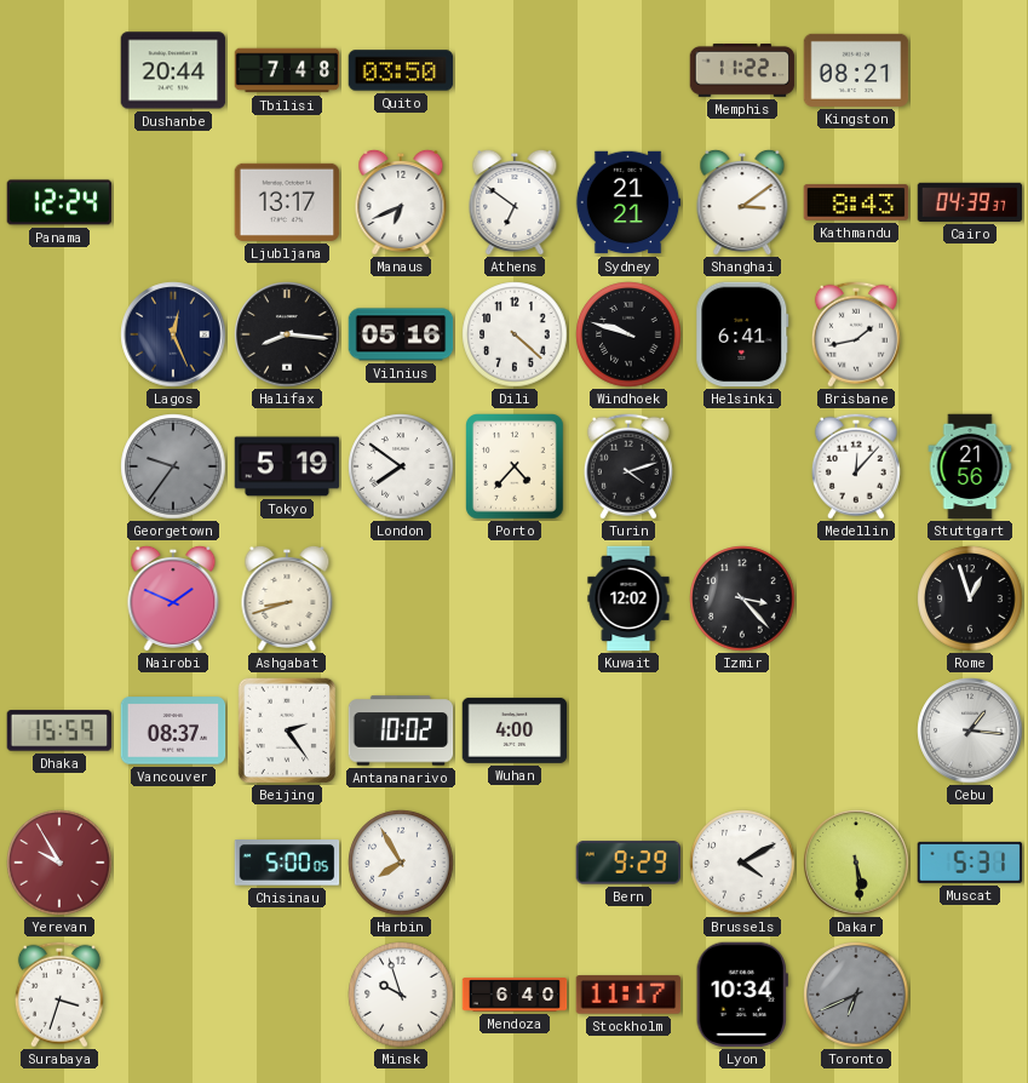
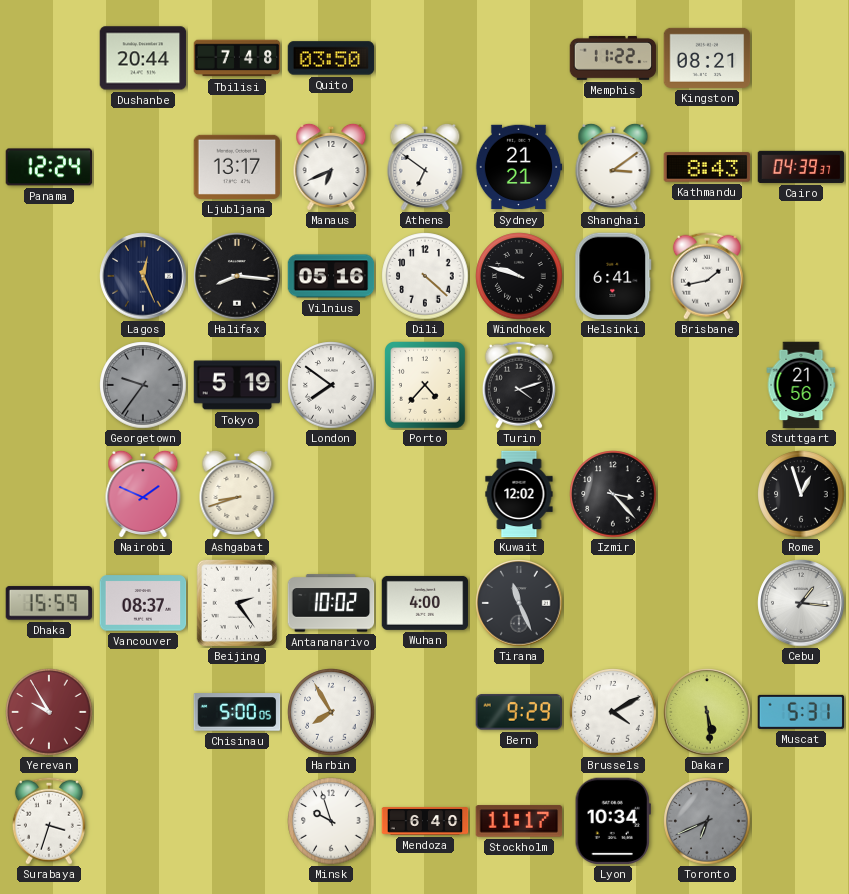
Medellin: 12:07 -> none
Tirana: none -> 11:26
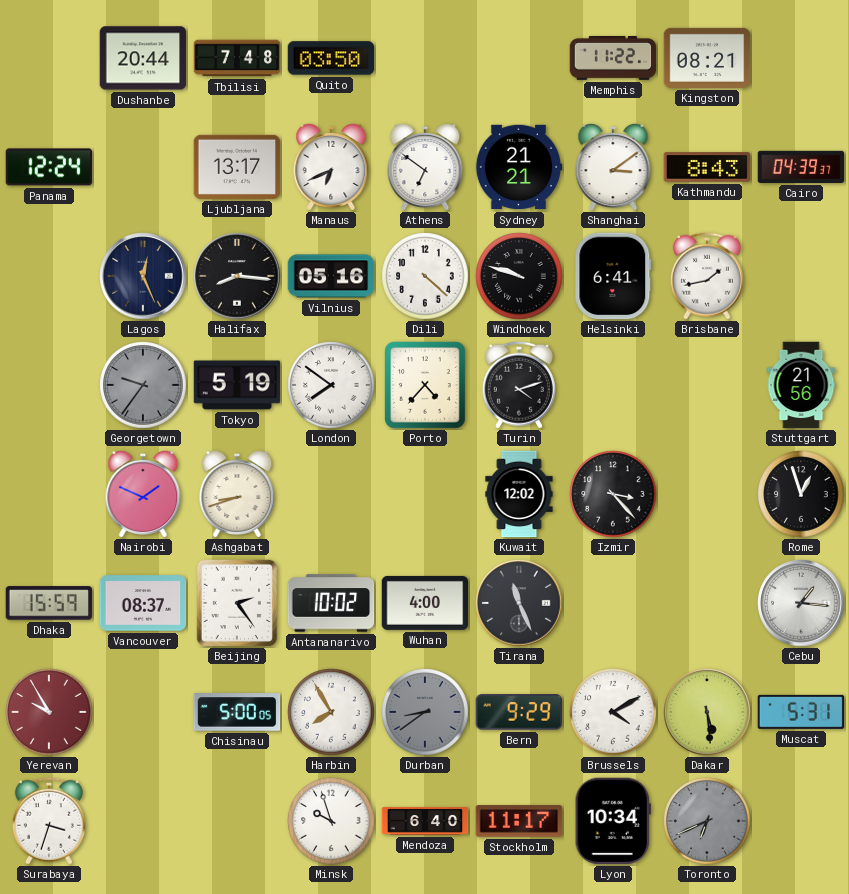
Durban: none -> 8:39
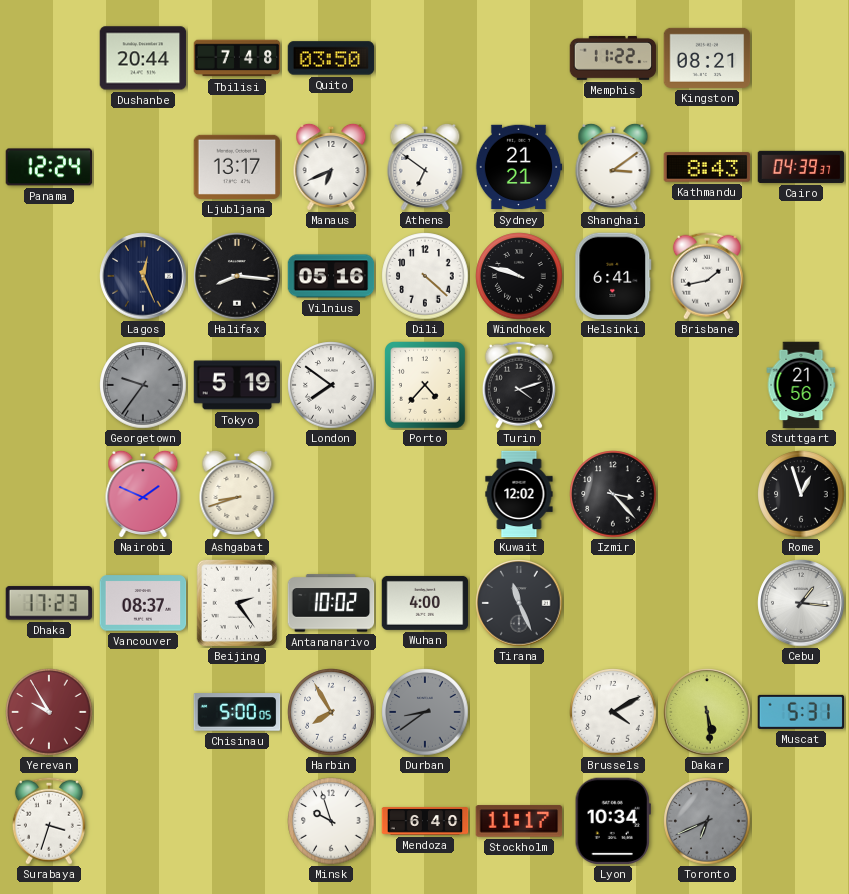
Dhaka: 15:59 -> 17:23
Bern: 9:29 -> none
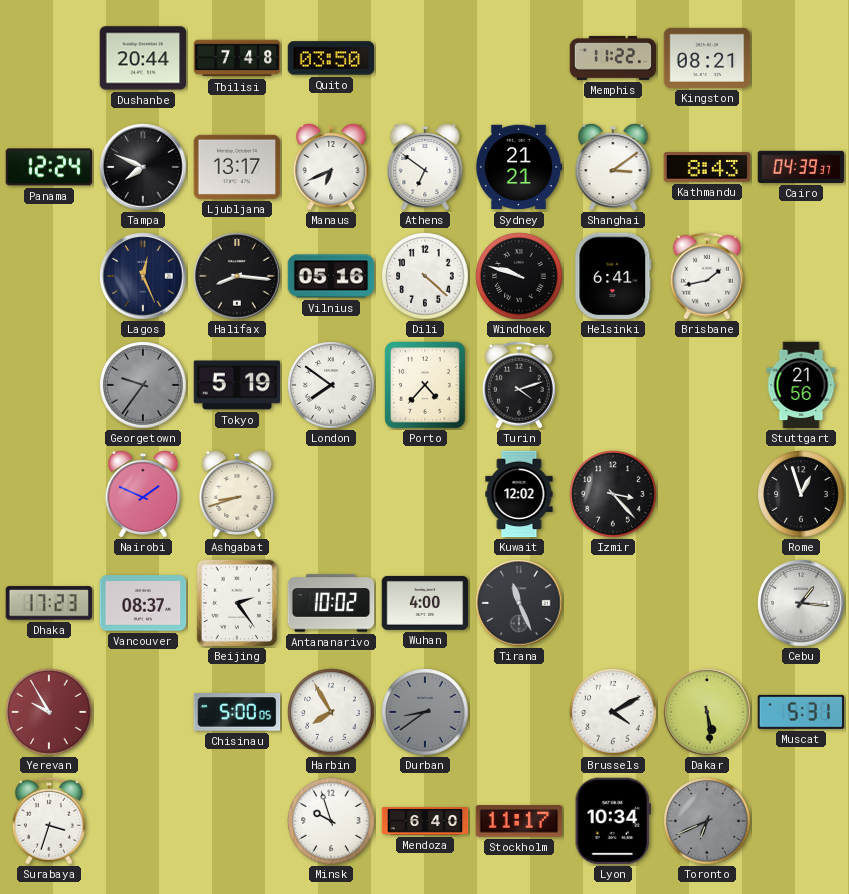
Tampa: none -> 7:49
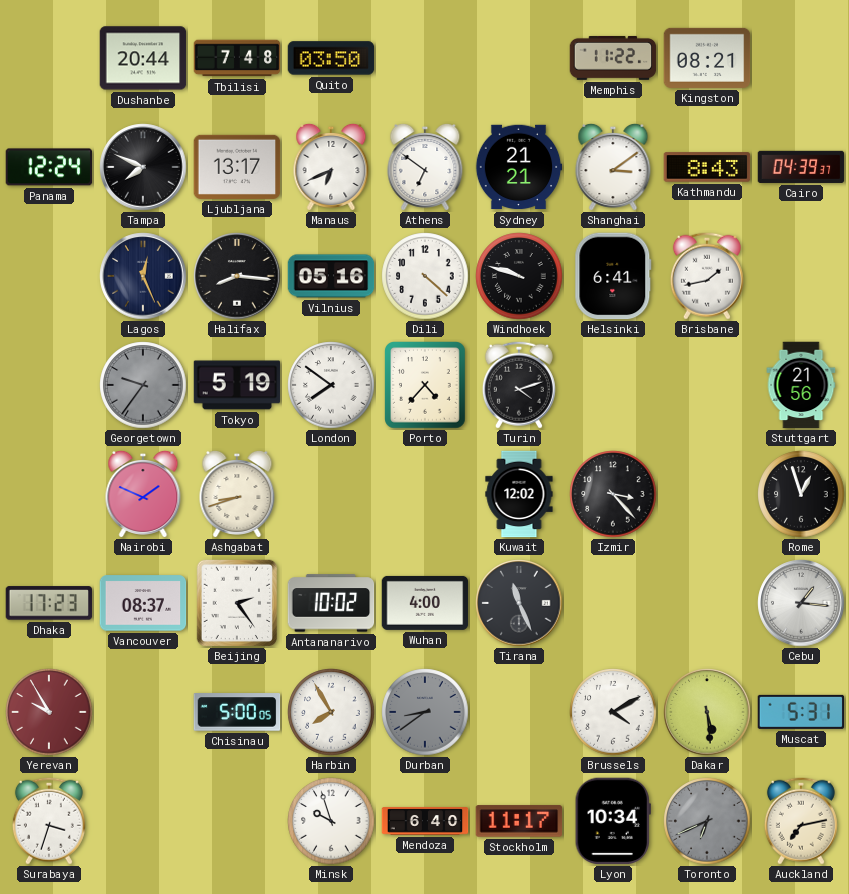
Auckland: none -> 7:13
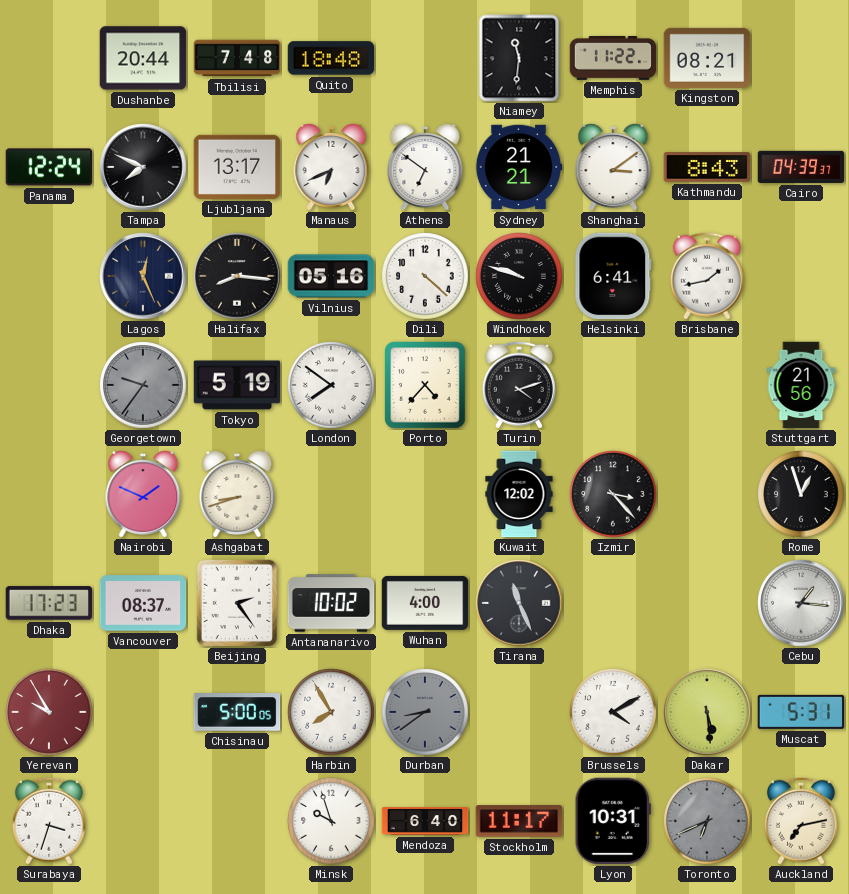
Quito: 03:50 -> 18:48
Niamey: none -> 11:31
Lyon: 10:34 -> 10:31
